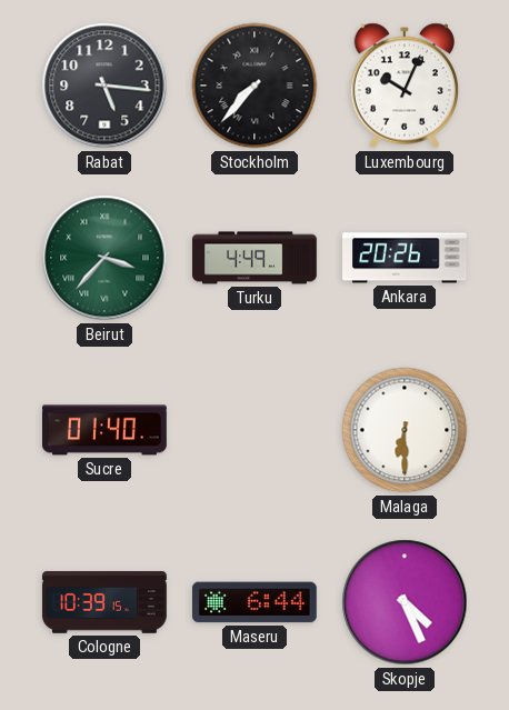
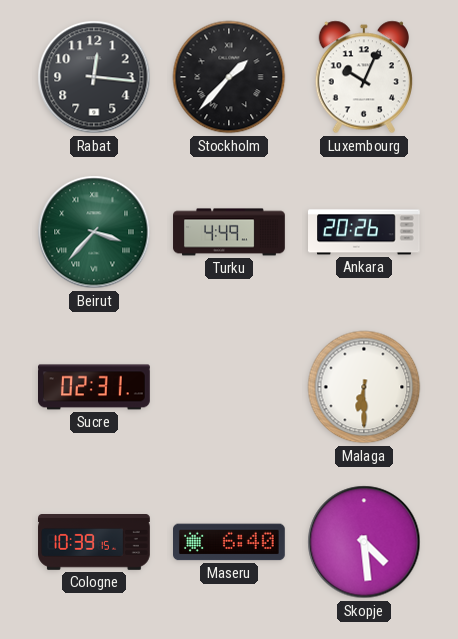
Rabat: 5:16 -> 12:16
Stockholm: 7:37 -> 1:37
Sucre: 01:40 -> 02:31
Maseru: 6:44 -> 6:40
Skopje: 4:26 -> 4:29
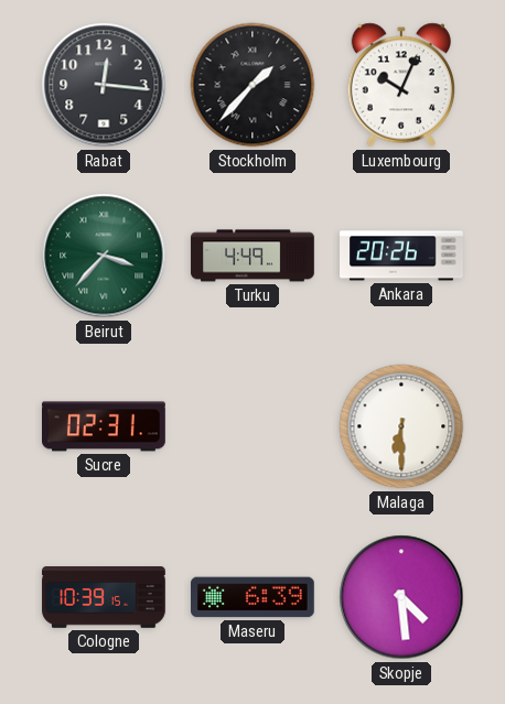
Maseru: 6:40 -> 6:39
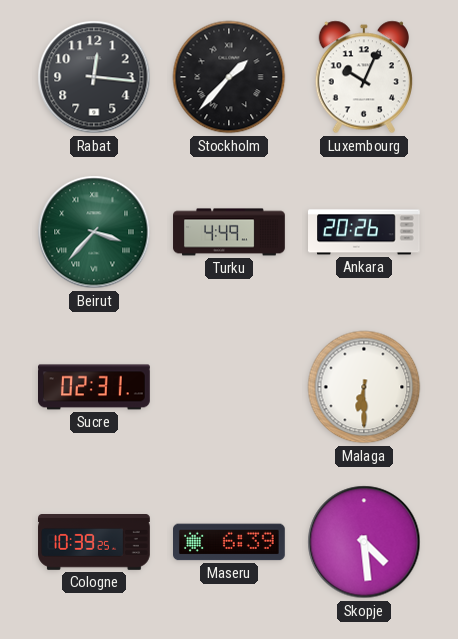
Cologne: 10:39:15 -> 10:39:25
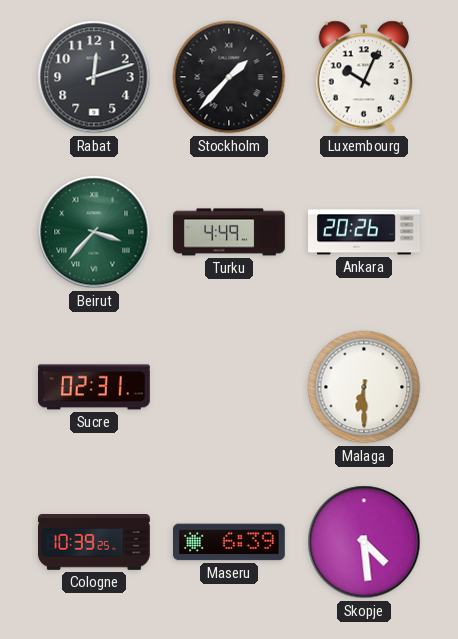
Rabat: 12:16 -> 12:12
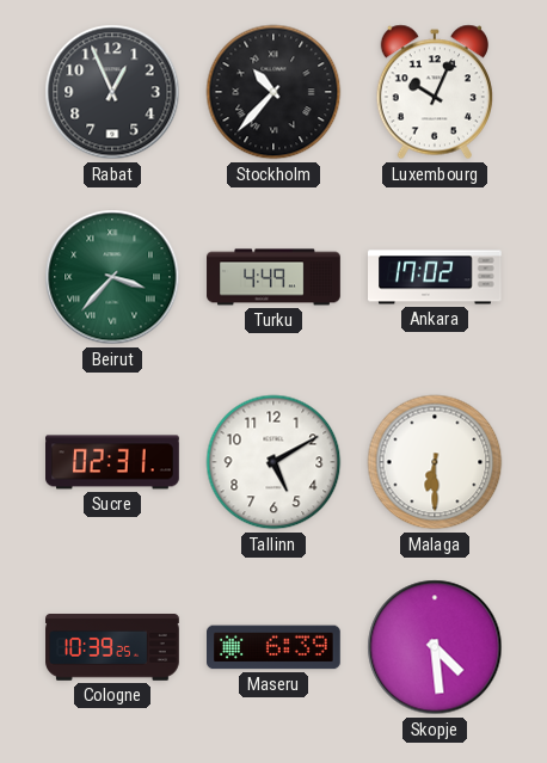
Rabat: 12:12 -> 12:56
Stockholm: 1:37 -> 10:37
Ankara: 20:26 -> 17:02
Tallinn: none -> 5:10
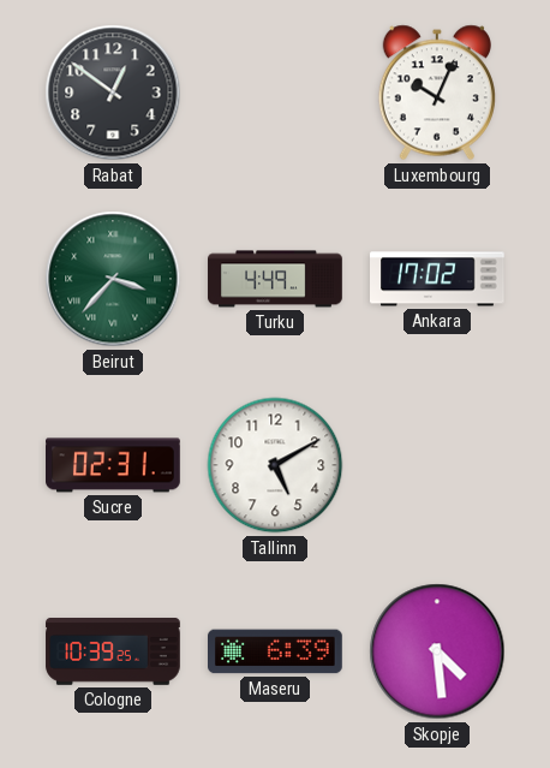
Rabat: 12:56 -> 12:51
Stockholm: 10:37 -> none
Malaga: 6:30 -> none
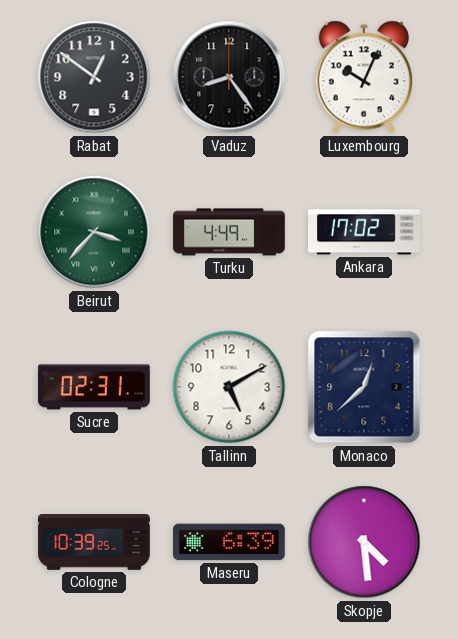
Vaduz: none -> 8:24
Monaco: none -> 12:38
